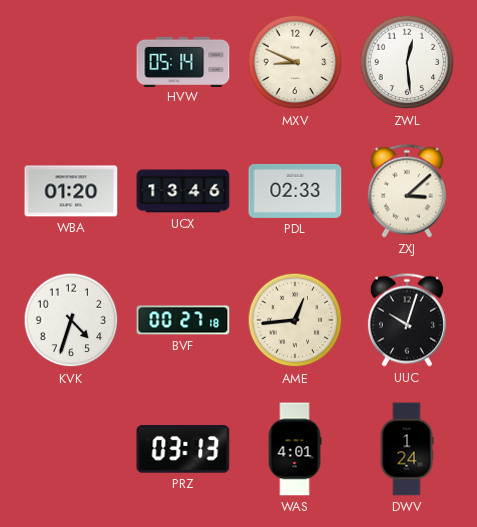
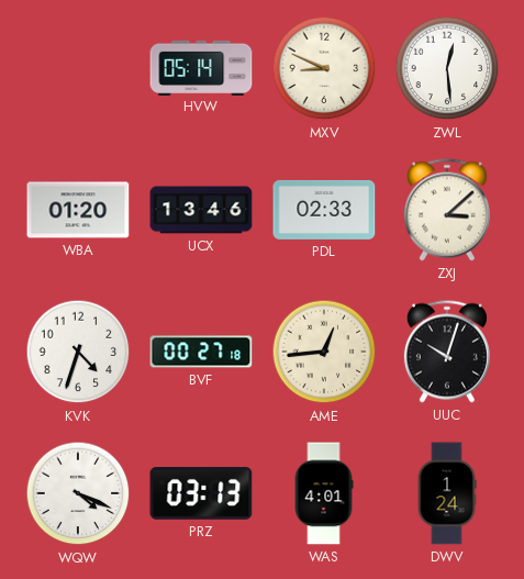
WQW: none -> 4:19
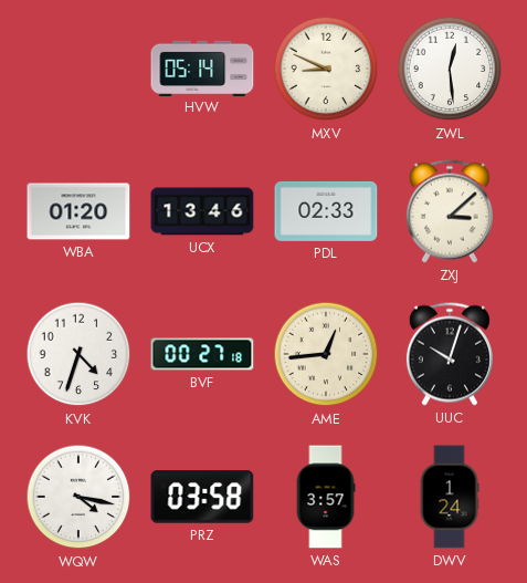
WQW: 4:19 -> 4:17
PRZ: 03:13 -> 03:58
WAS: 4:01 -> 3:57
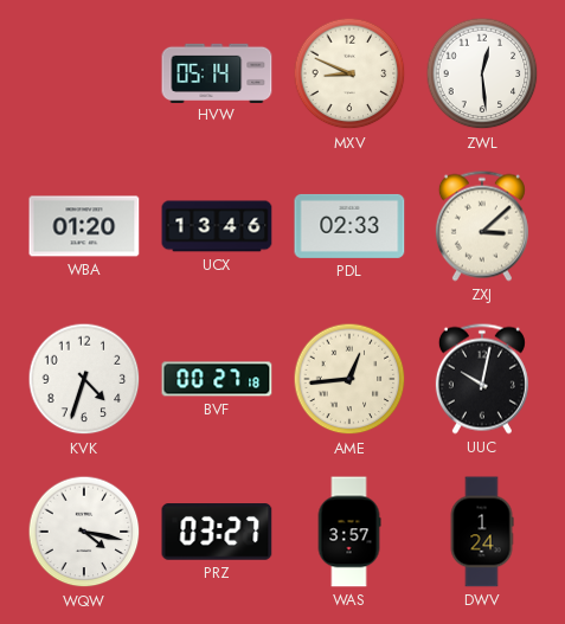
UUC: 10:03 -> 10:02
PRZ: 03:58 -> 03:27
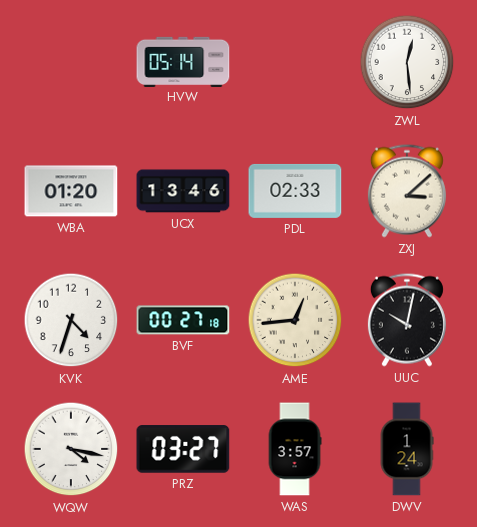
MXV: 8:49 -> none
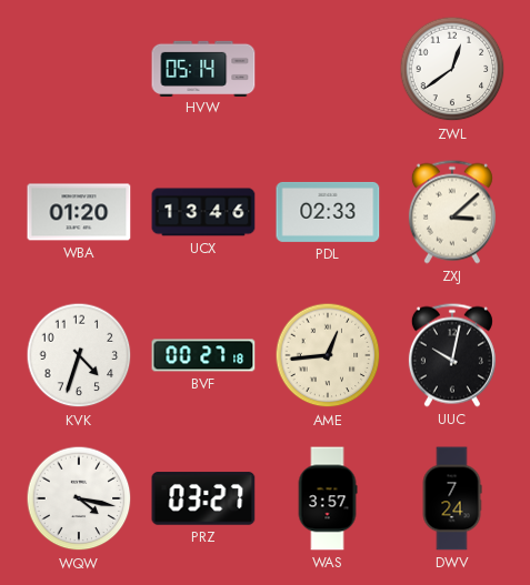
ZWL: 12:29 -> 12:39
DWV: 1:24 -> 7:24
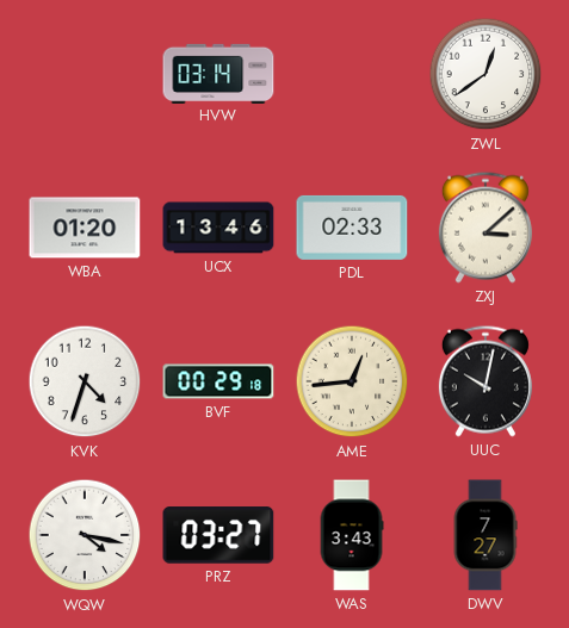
HVW: 05:14 -> 03:14
BVF: 00:27 -> 00:29
WAS: 3:57 -> 3:43
DWV: 7:24 -> 7:27
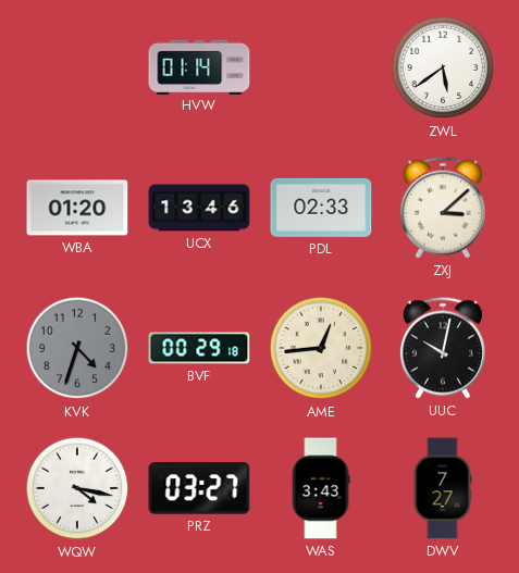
HVW: 03:14 -> 01:14
ZWL: 12:39 -> 5:39
KVK dial: white -> grey
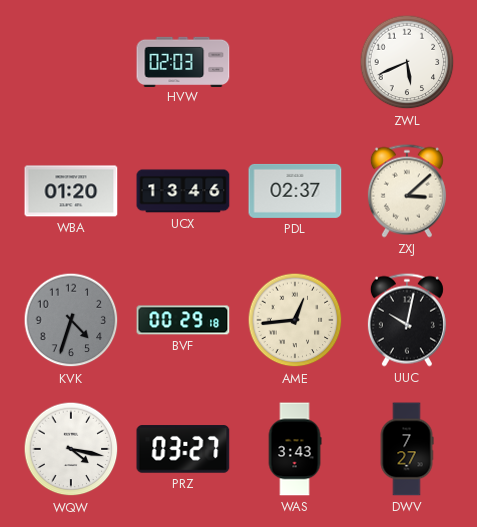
HVW: 01:14 -> 02:03
ZWL: 5:39 -> 5:41
PDL: 02:33 -> 02:37
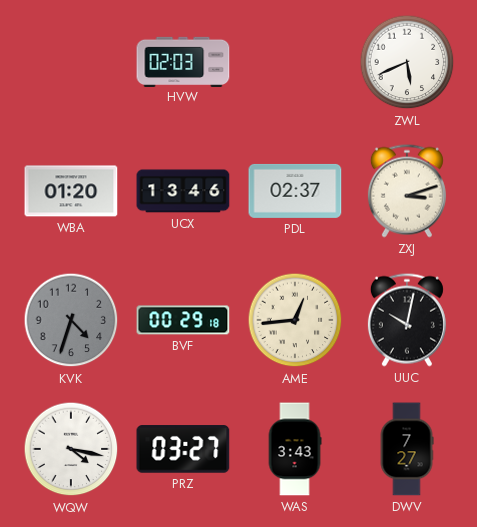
ZXJ: 3:08 -> 3:12
